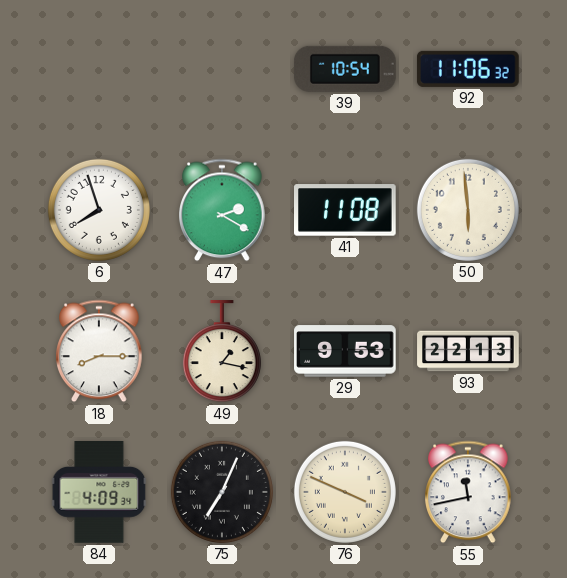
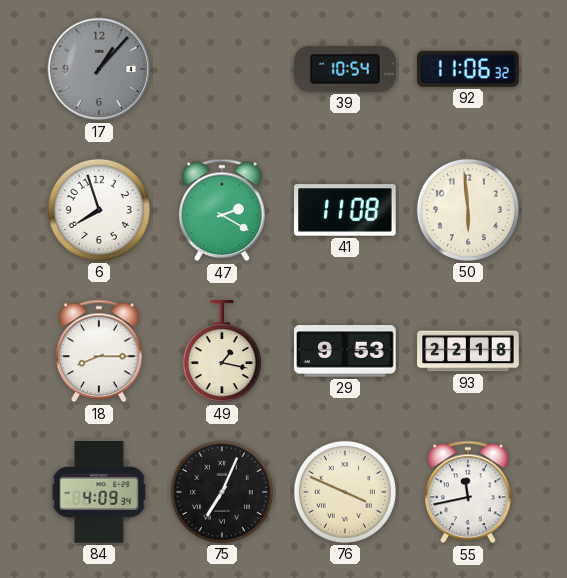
17: none -> 1:07
93: 22:13 -> 22:18
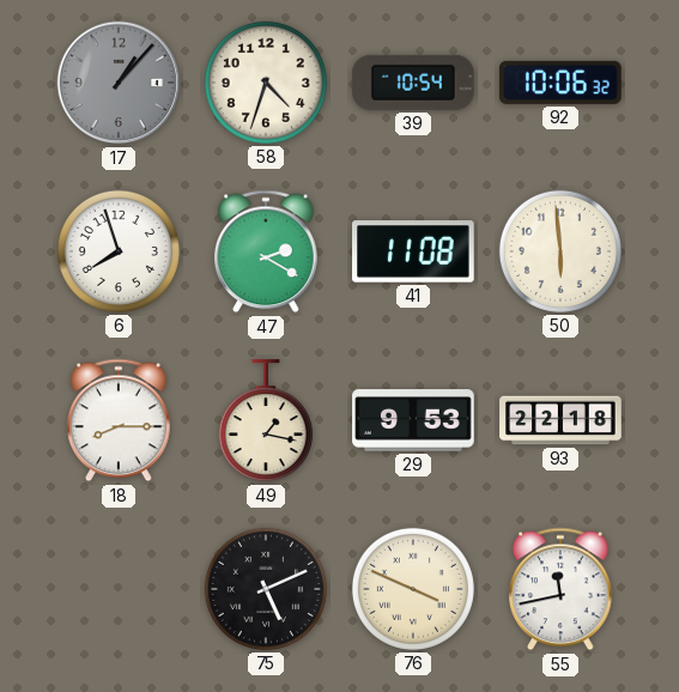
58: none -> 4:33
92: 11:06 -> 10:06
84: 4:09 -> none
75: 7:04 -> 5:11
